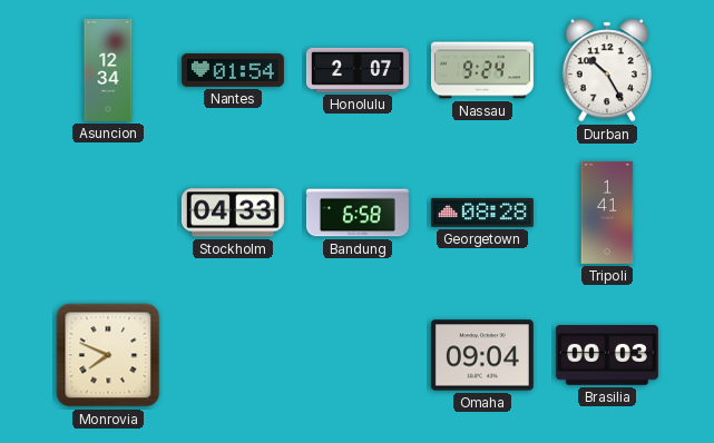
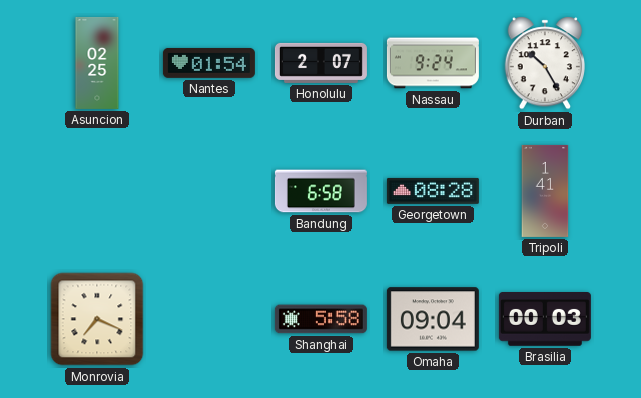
Asuncion: 12:34 -> 02:25
Stockholm: 04:33 -> none
Monrovia: 7:49 -> 7:19
Shanghai: none -> 5:58
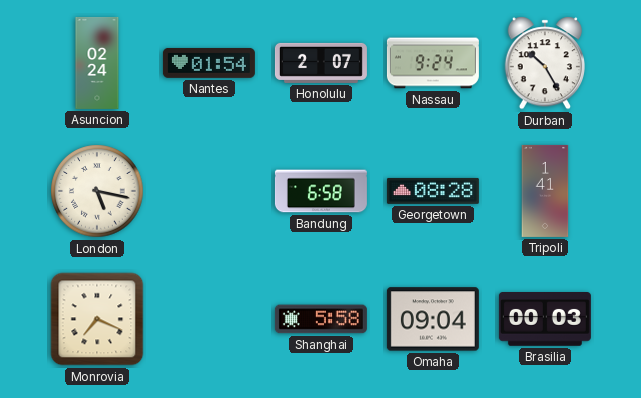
Asuncion: 02:25 -> 02:24
London: none -> 5:17
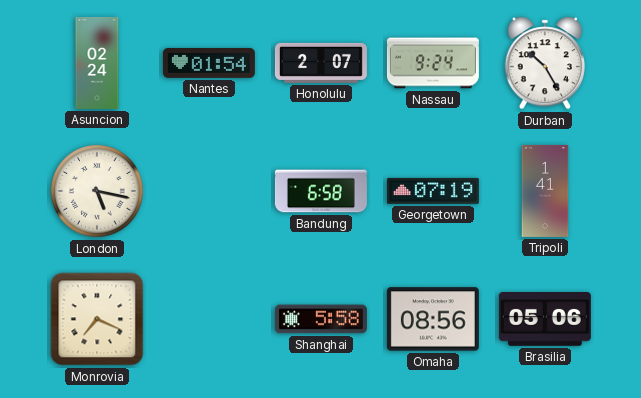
Georgetown: 08:28 -> 07:19
Omaha: 09:04 -> 08:56
Brasilia: 00:03 -> 05:06
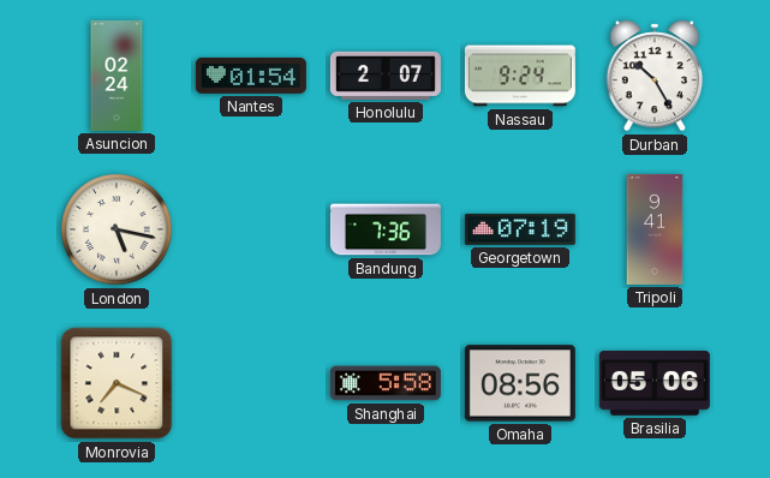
Bandung: 6:58 -> 7:36
Tripoli: 1:41 -> 9:41
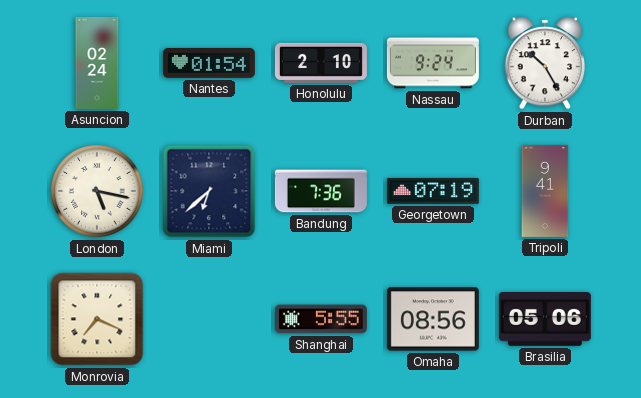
Honolulu: 2:07 -> 2:10
Miami: none -> 6:38
Shanghai: 5:58 -> 5:55
